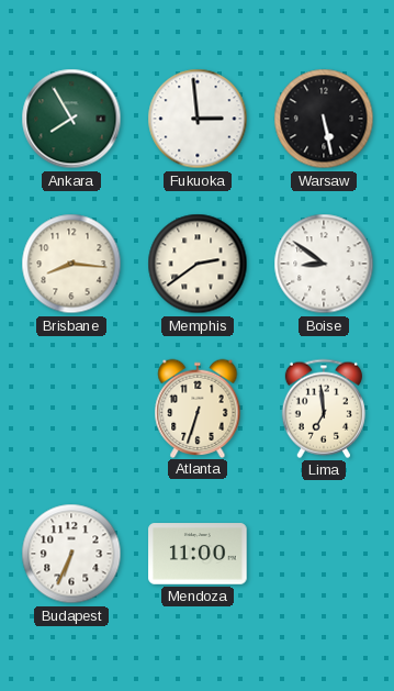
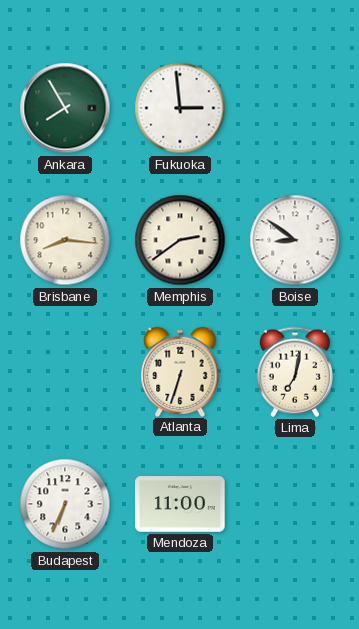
Warsaw: 5:28 -> none
Lima: 6:59 -> 7:02
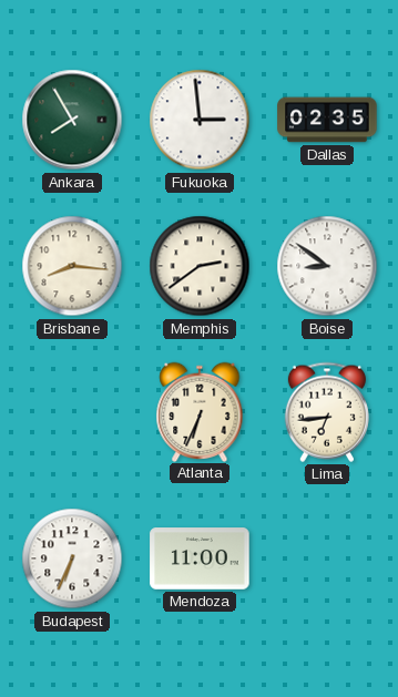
Dallas: none -> 02:35
Atlanta: 6:33 -> 6:34
Lima: 7:02 -> 6:44
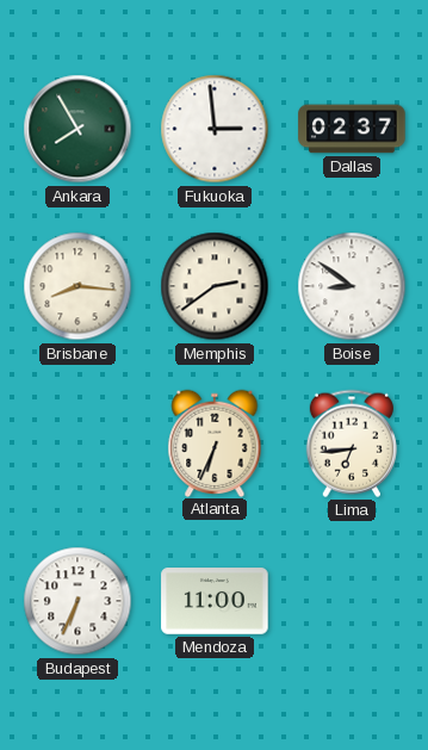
Dallas: 02:35 -> 02:37
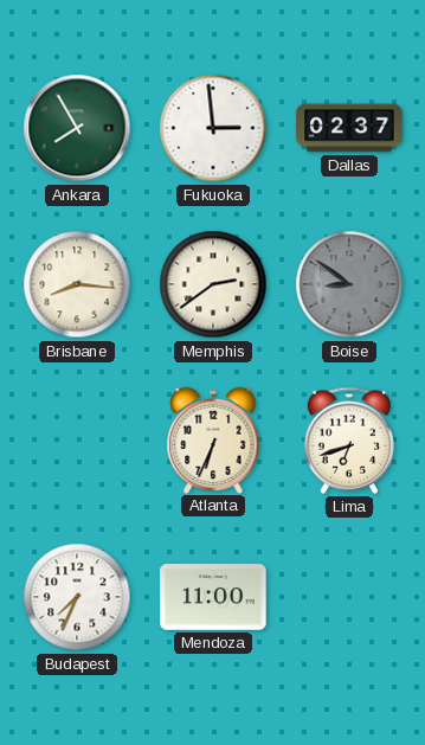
Boise dial: white -> grey
Lima: 6:44 -> 6:42
Budapest: 6:34 -> 7:34
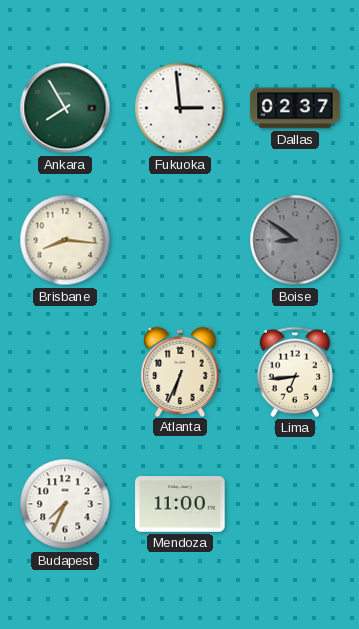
Memphis: 2:39 -> none
Lima: 6:42 -> 6:44
